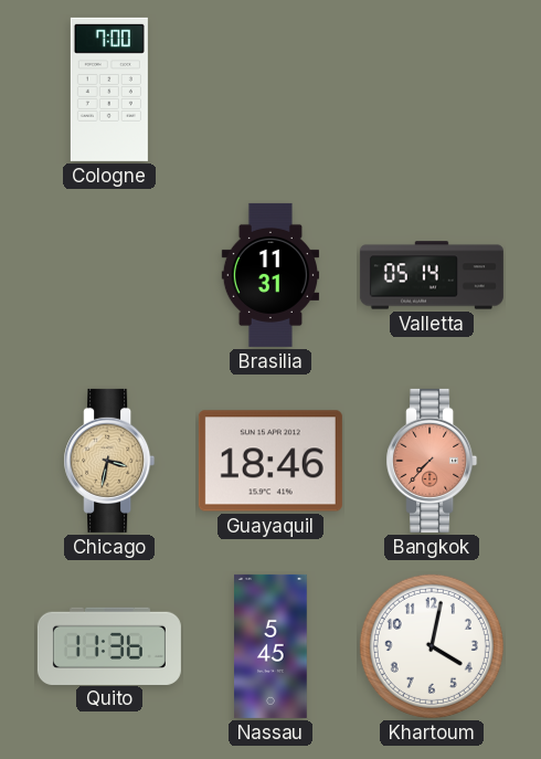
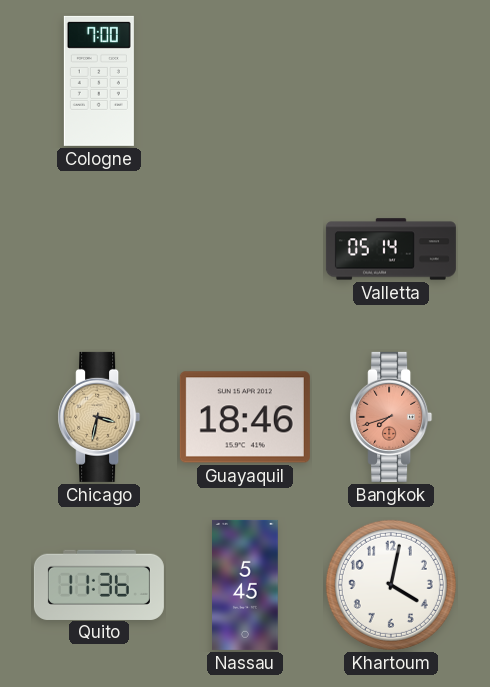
Brasilia: 11:31 -> none
Bangkok: 7:37 -> 7:42
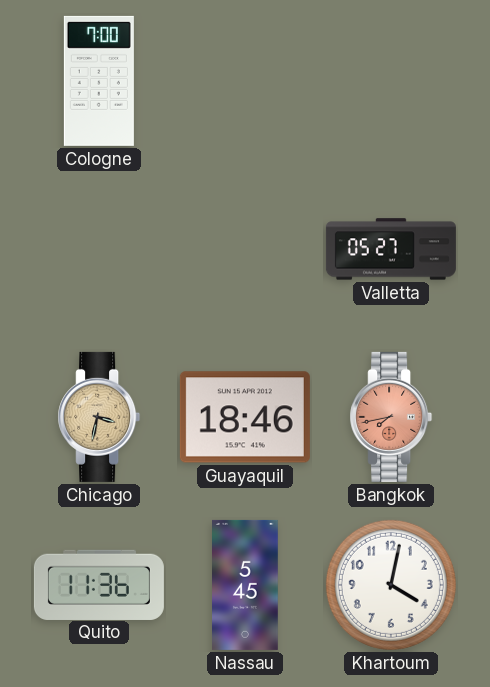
Valletta: 05:14 -> 05:27
Bangkok: 7:42 -> 7:43
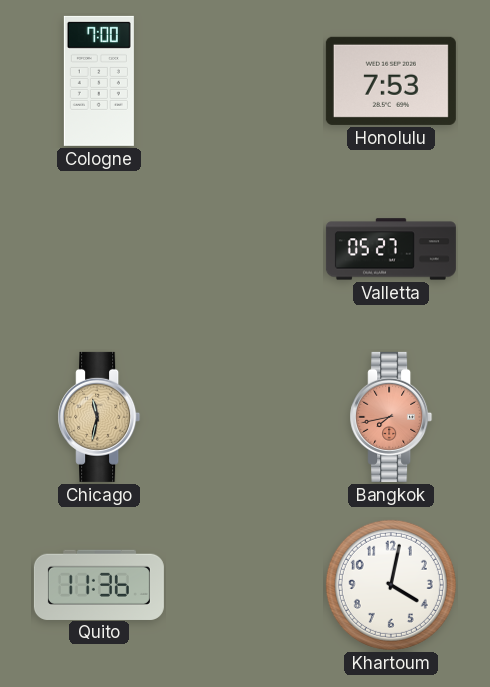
Honolulu: none -> 7:53
Chicago: 3:32 -> 11:32
Guayaquil: 18:46 -> none
Nassau: 5:45 -> none
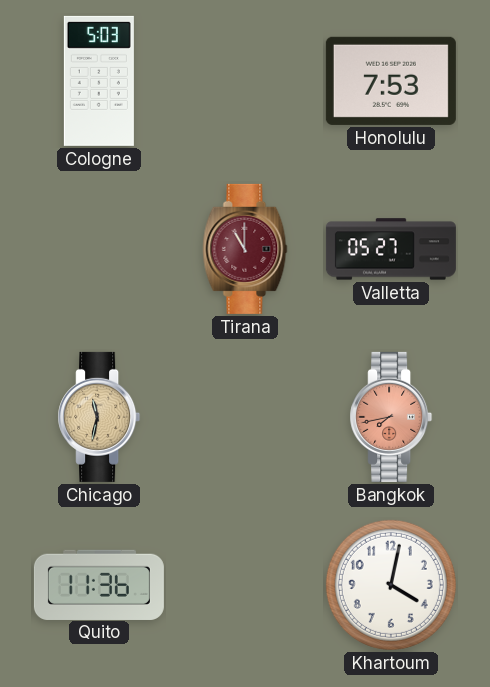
Cologne: 7:00 -> 5:03
Tirana: none -> 11:00
